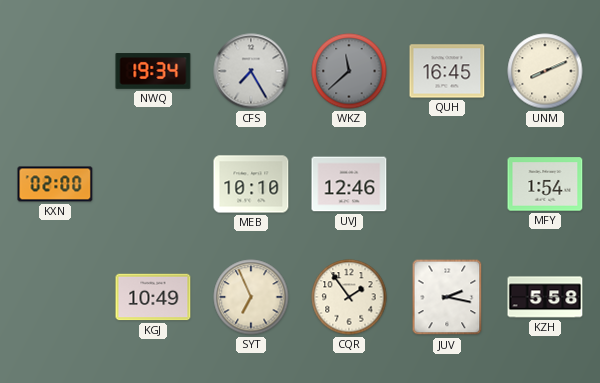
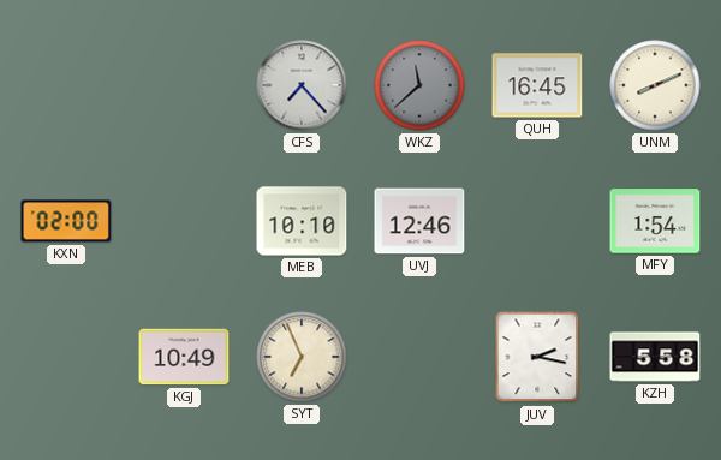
NWQ: 19:34 -> none
CFS: 7:25 -> 7:23
CQR: 1:54 -> none
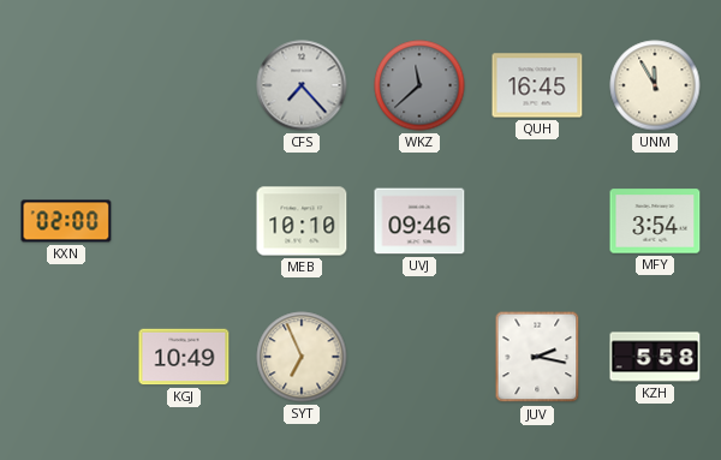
UNM: 8:11 -> 11:55
UVJ: 12:46 -> 09:46
MFY: 1:54 -> 3:54
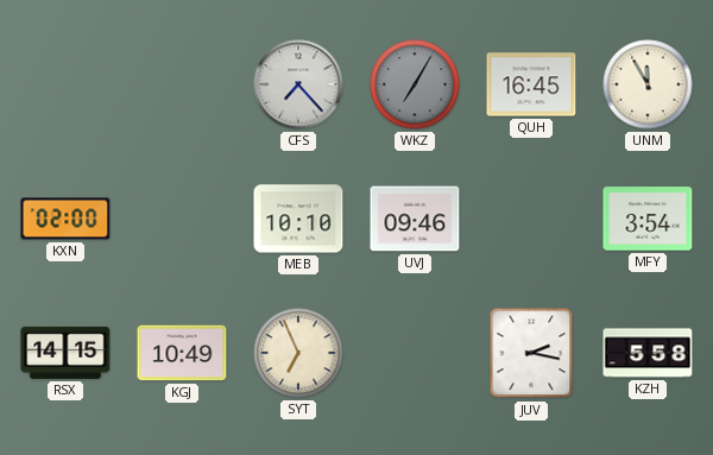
WKZ: 11:38 -> 7:05
RSX: none -> 14:15
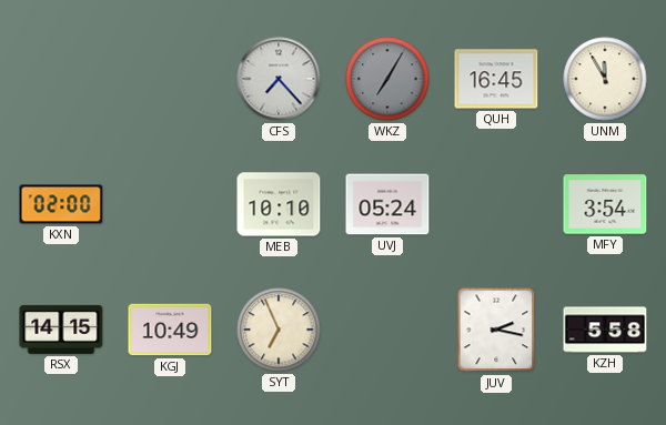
UVJ: 09:46 -> 05:24
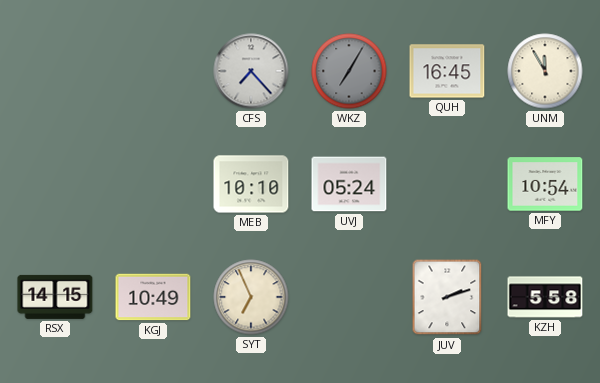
KXN: 02:00 -> none
MFY: 3:54 -> 10:54
JUV: 2:17 -> 2:12
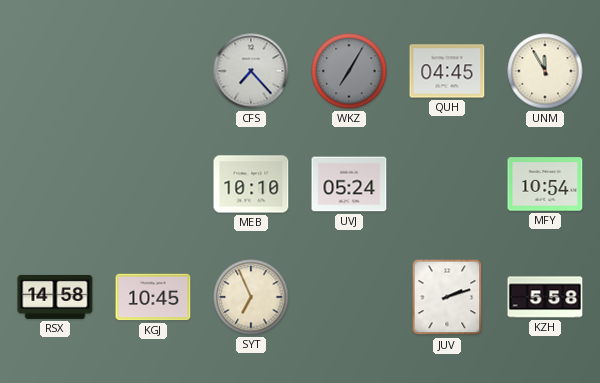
QUH: 16:45 -> 04:45
RSX: 14:15 -> 14:58
KGJ: 10:49 -> 10:45
